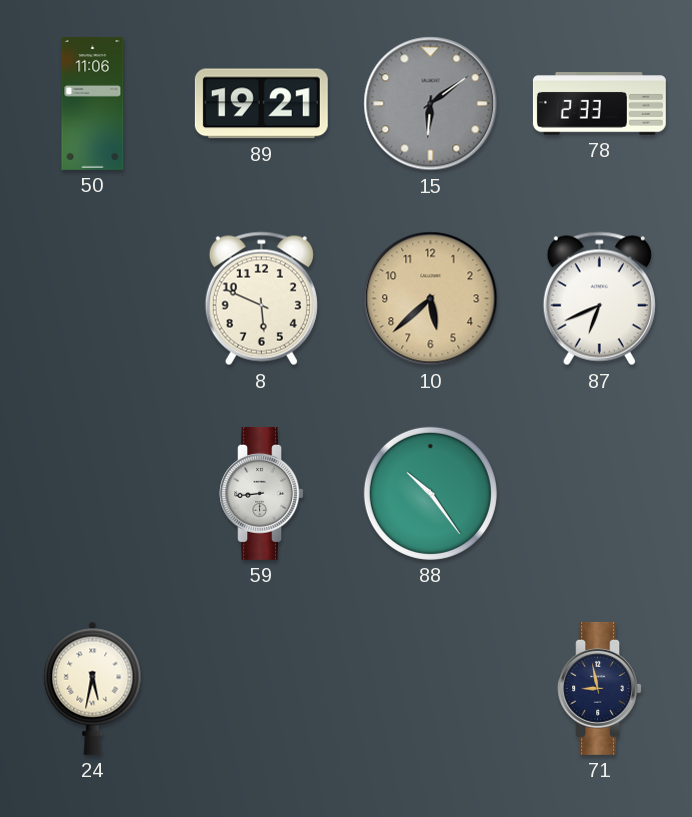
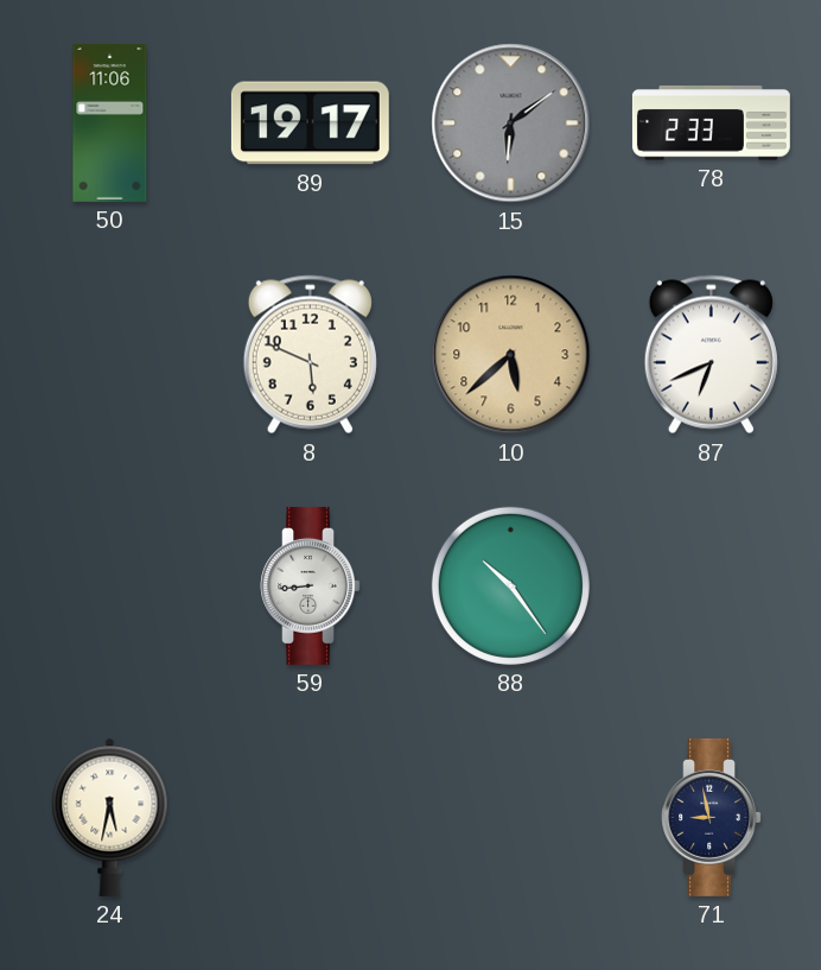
89: 19:21 -> 19:17
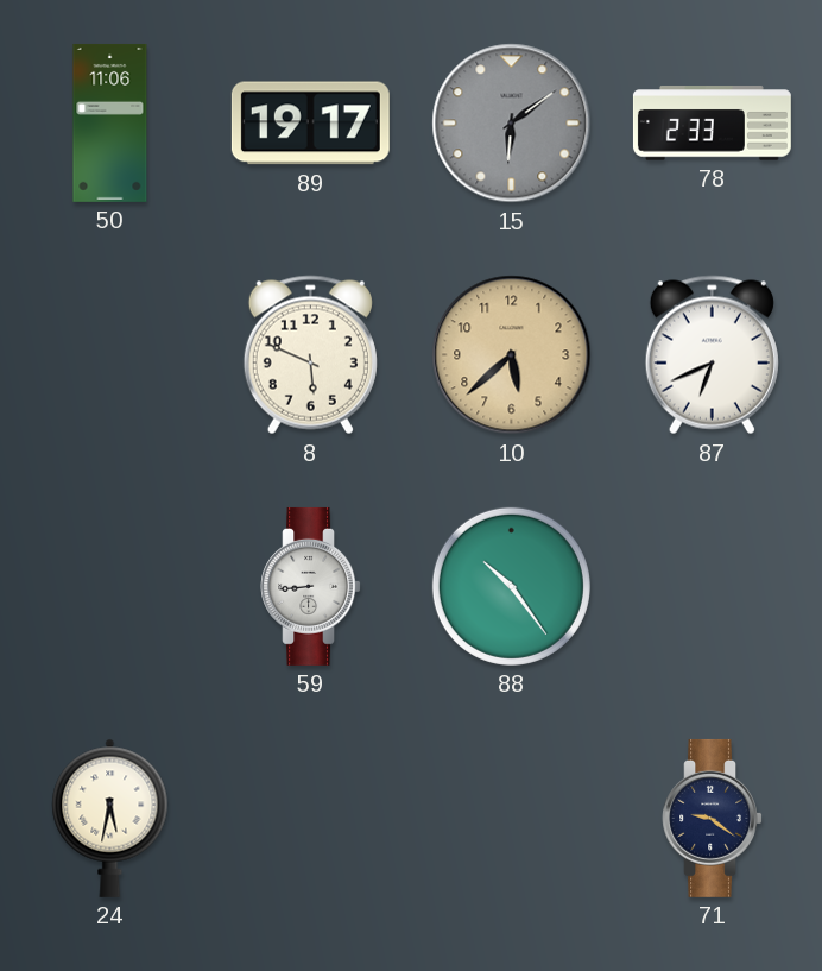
71: 8:58 -> 9:21
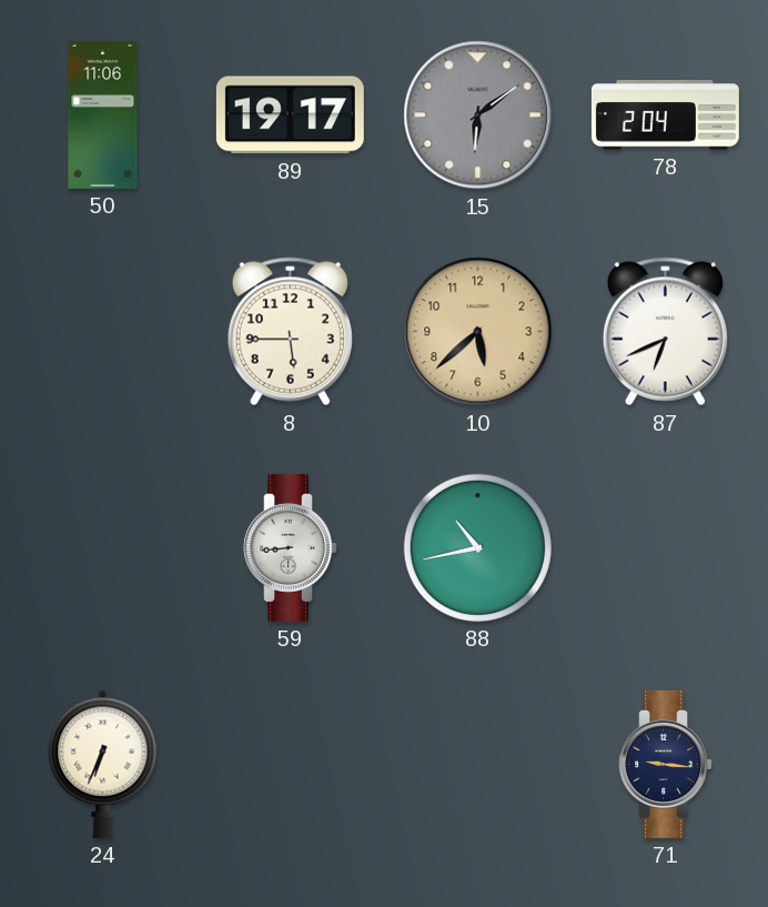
78: 2:33 -> 2:04
8: 5:49 -> 5:45
88: 10:24 -> 10:43
24: 5:32 -> 6:34
71: 9:21 -> 9:16
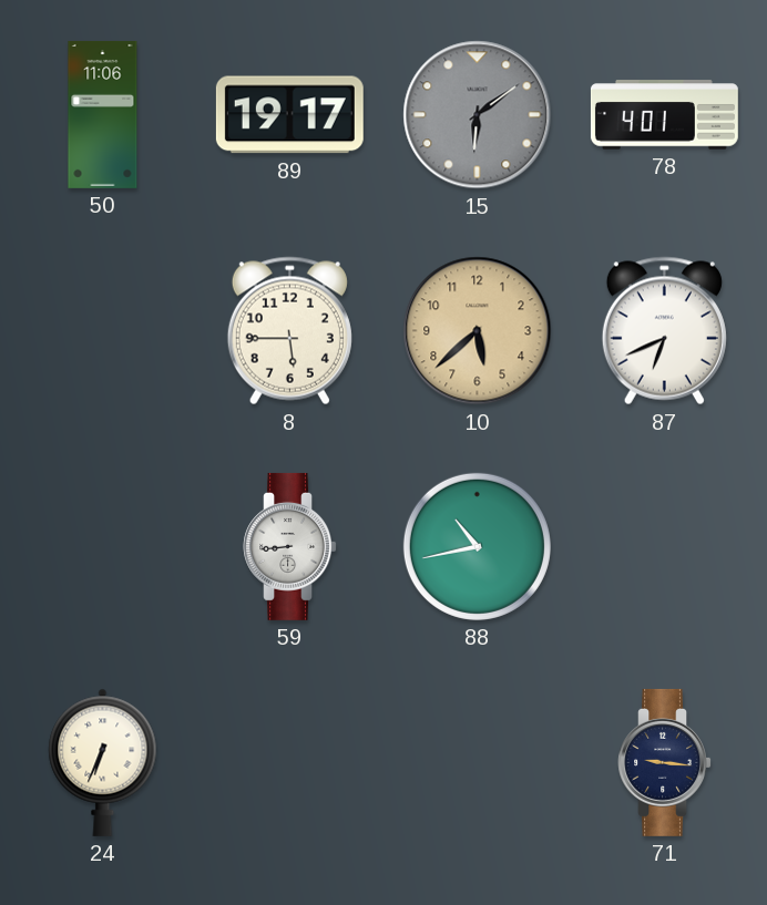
78: 2:04 -> 4:01
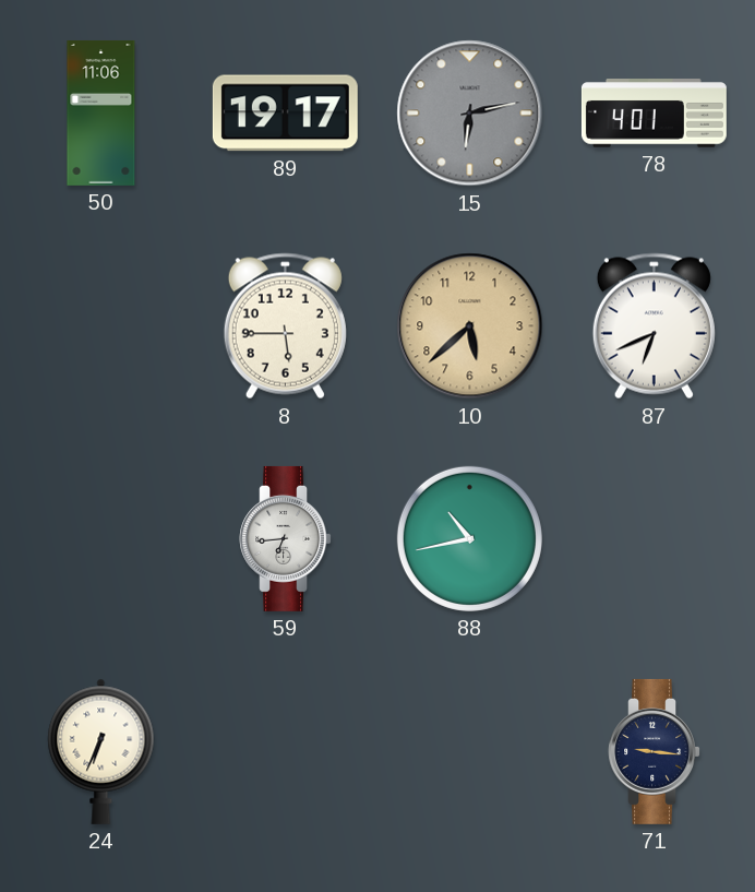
15: 6:09 -> 6:13
59: 8:44 -> 6:44
